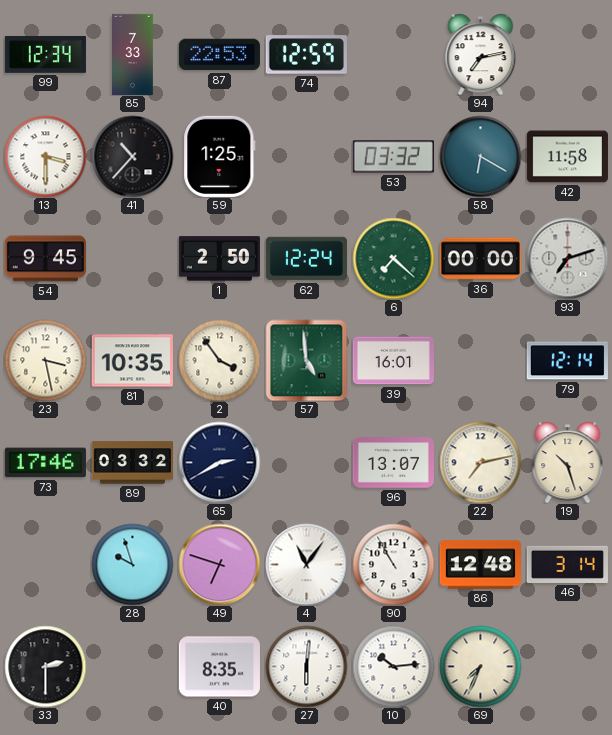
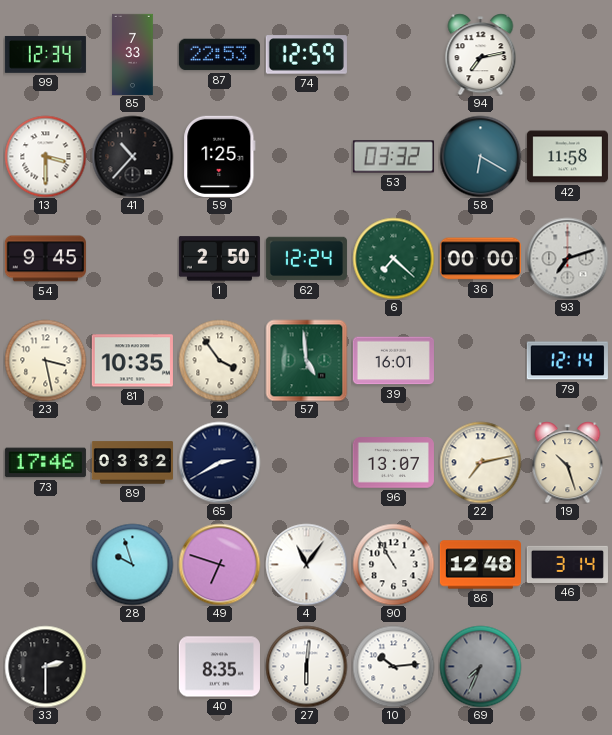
69 dial: cream -> grey
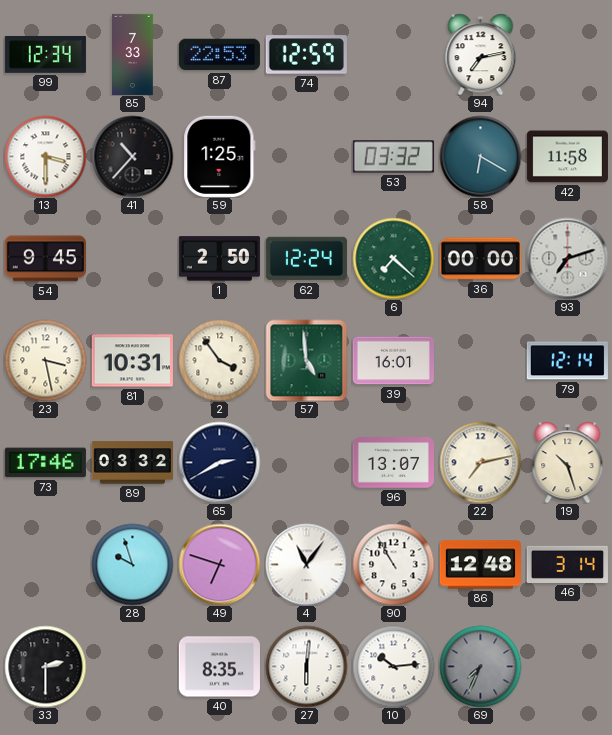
81: 10:35 -> 10:31
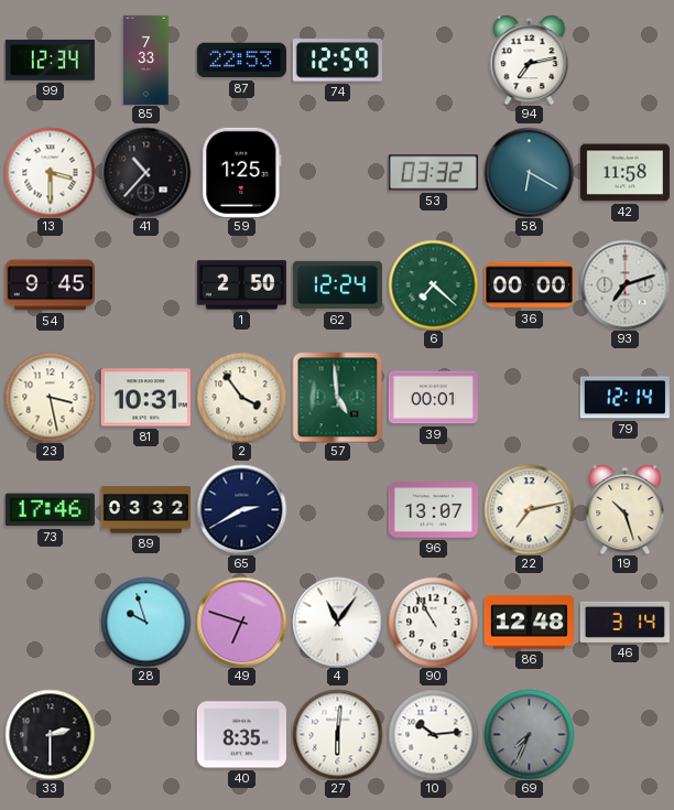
39: 16:01 -> 00:01
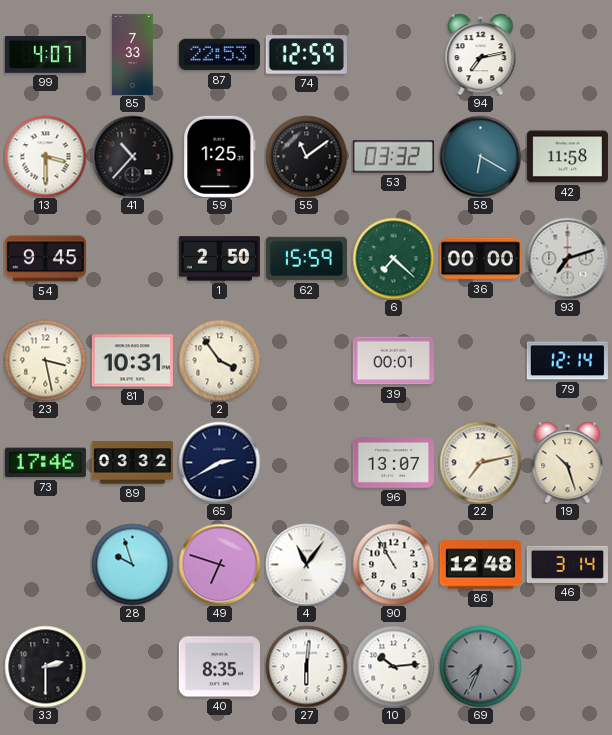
99: 12:34 -> 4:07
55: none -> 11:09
62: 12:24 -> 15:59
57: 4:59 -> none
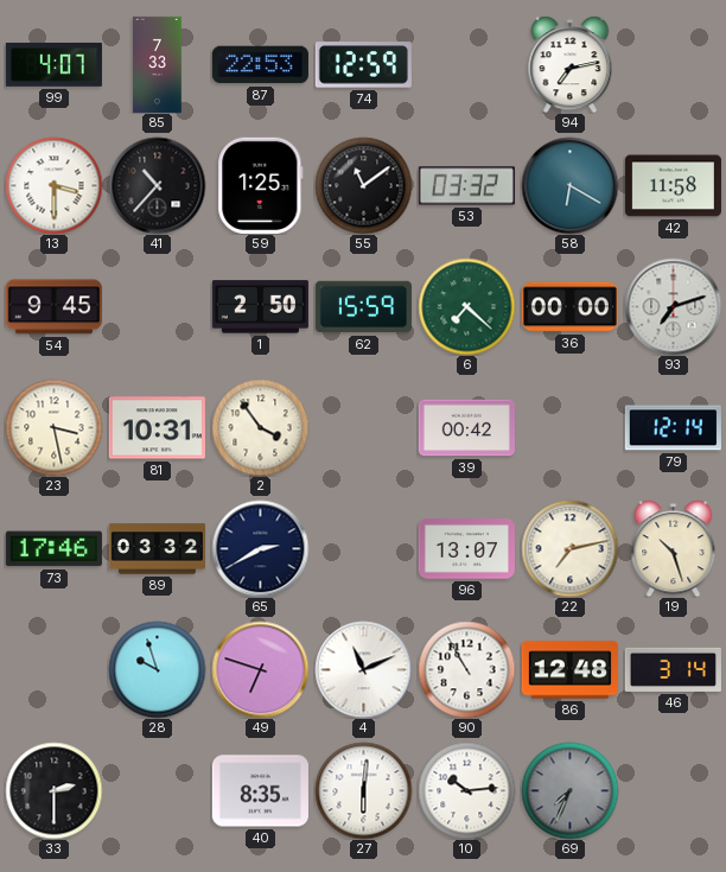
39: 00:01 -> 00:42
4: 11:06 -> 11:11
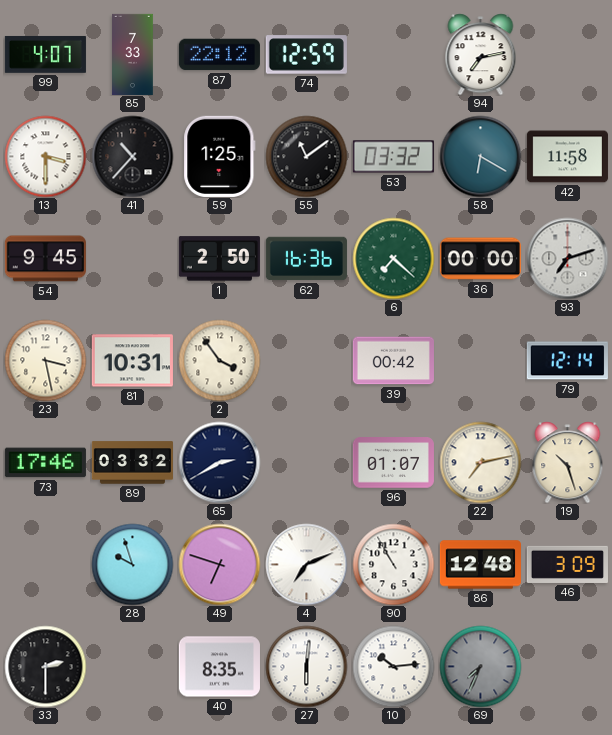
87: 22:53 -> 22:12
62: 15:59 -> 16:36
96: 13:07 -> 01:07
4: 11:11 -> 7:11
46: 3:14 -> 3:09
